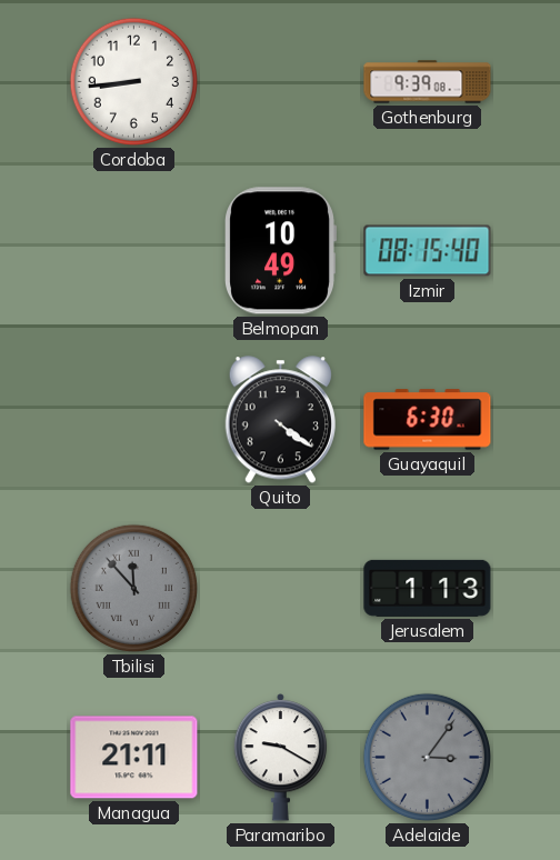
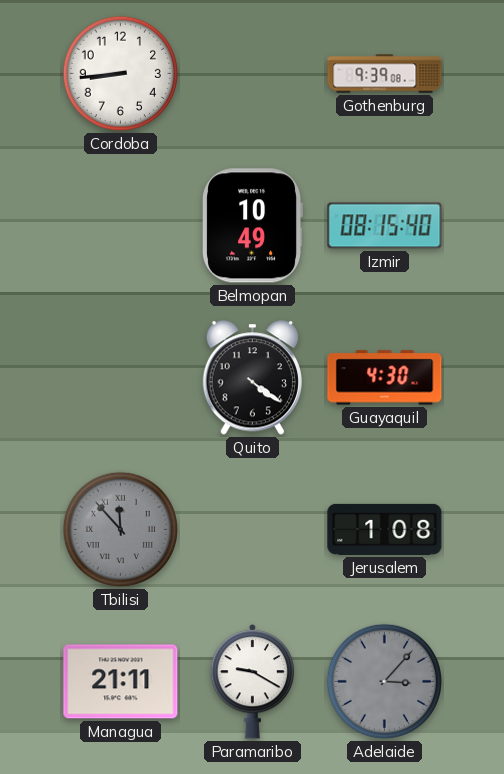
Guayaquil: 6:30 -> 4:30
Jerusalem: 1:13 -> 1:08
Adelaide: 3:06 -> 3:07
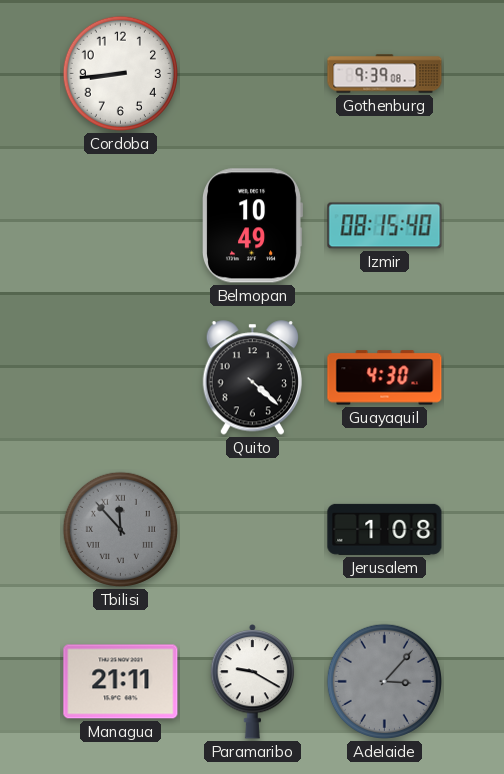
Quito: 4:21 -> 4:22
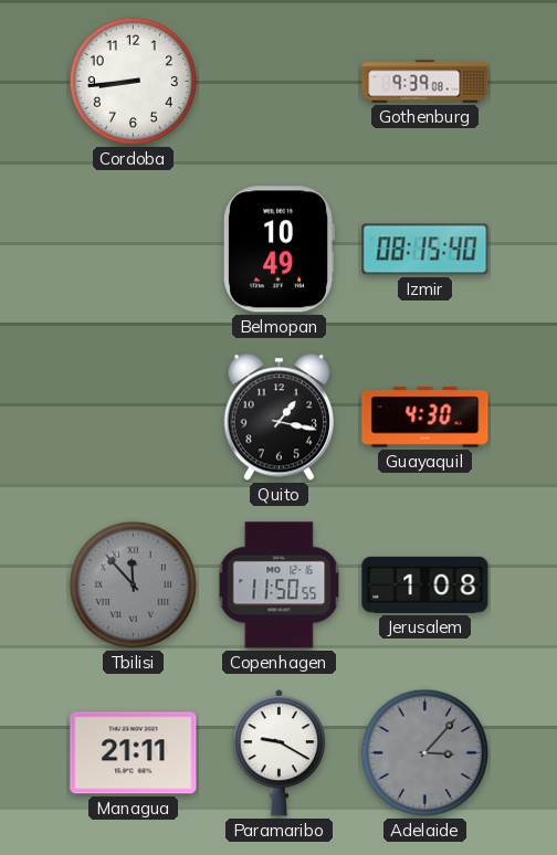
Quito: 4:22 -> 1:17
Copenhagen: none -> 11:50
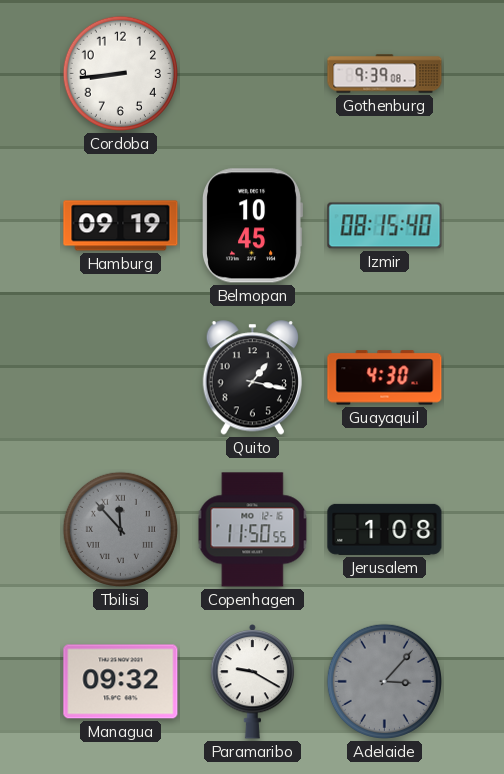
Hamburg: none -> 09:19
Belmopan: 10:49 -> 10:45
Managua: 21:11 -> 09:32
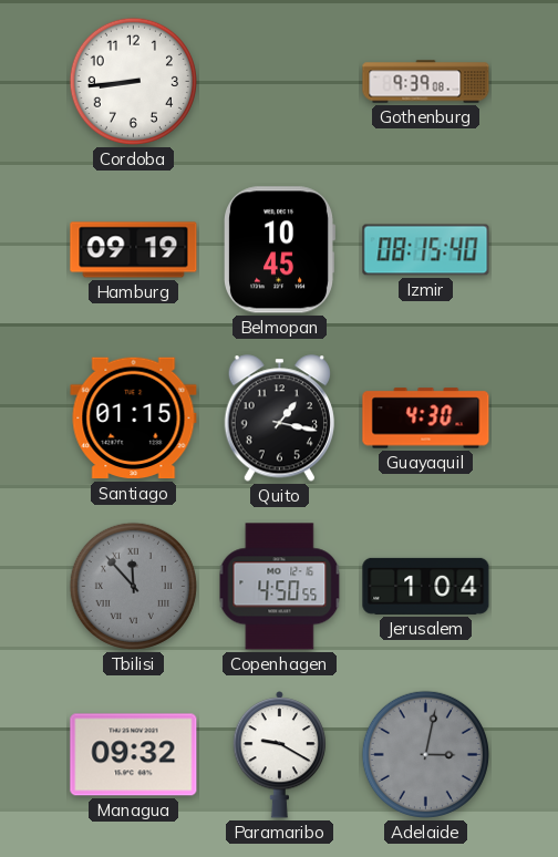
Santiago: none -> 01:15
Copenhagen: 11:50 -> 4:50
Jerusalem: 1:08 -> 1:04
Adelaide: 3:07 -> 3:02
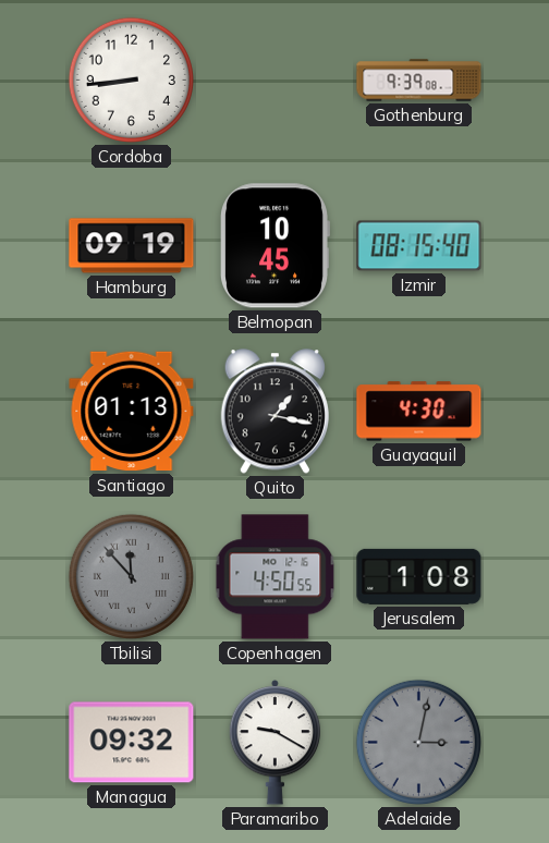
Santiago: 01:15 -> 01:13
Jerusalem: 1:04 -> 1:08
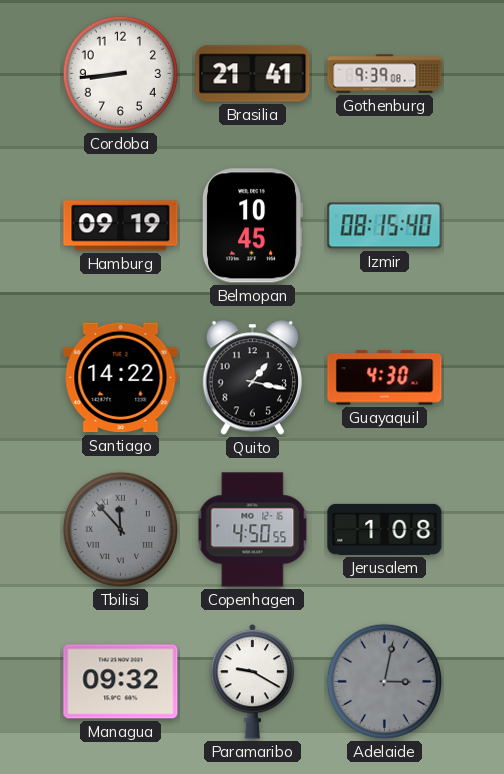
Brasilia: none -> 21:41
Santiago: 01:13 -> 14:22
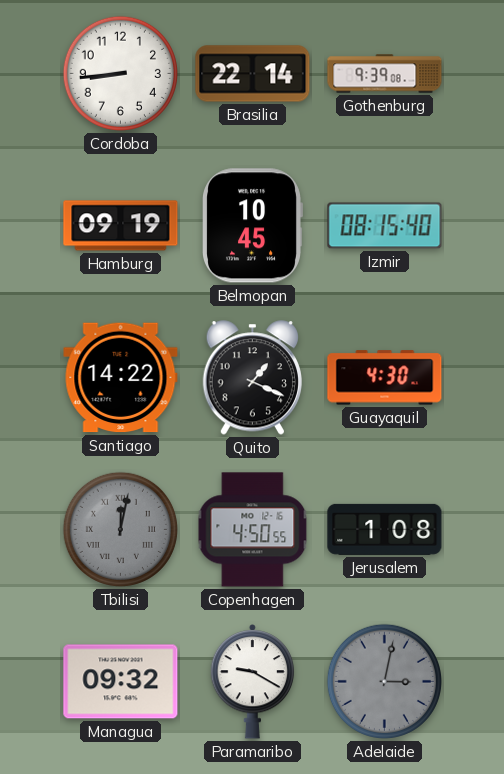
Brasilia: 21:41 -> 22:14
Quito: 1:17 -> 1:19
Tbilisi: 11:53 -> 12:02
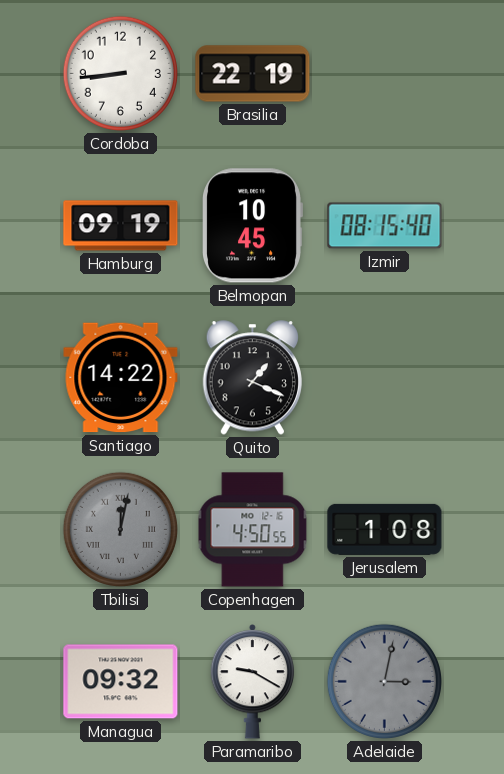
Brasilia: 22:14 -> 22:19
Gothenburg: 9:39 -> none
Guayaquil: 4:30 -> none
